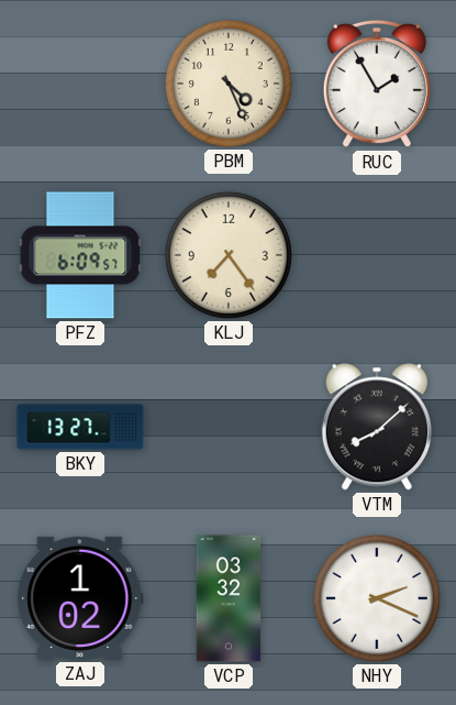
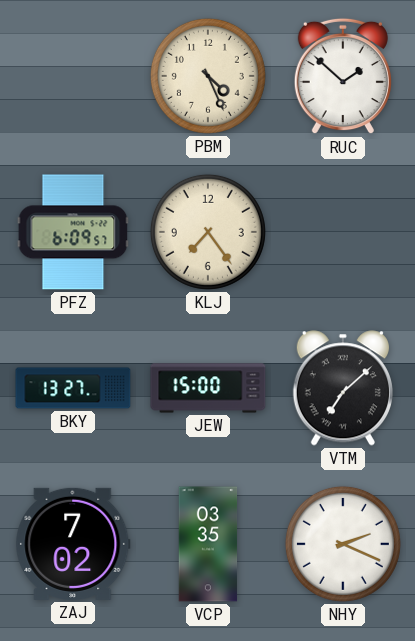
RUC: 1:55 -> 1:52
JEW: none -> 15:00
VTM: 8:08 -> 7:08
ZAJ: 1:02 -> 7:02
VCP: 03:32 -> 03:35
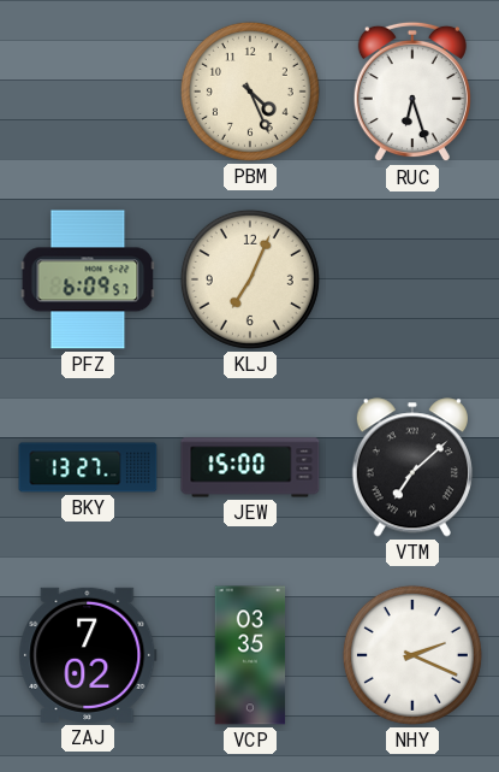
RUC: 1:52 -> 6:27
KLJ: 7:24 -> 7:04
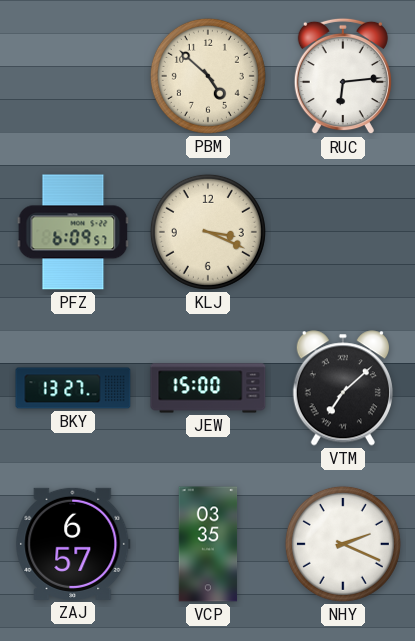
PBM: 4:26 -> 4:52
RUC: 6:27 -> 6:14
KLJ: 7:04 -> 3:19
ZAJ: 7:02 -> 6:57
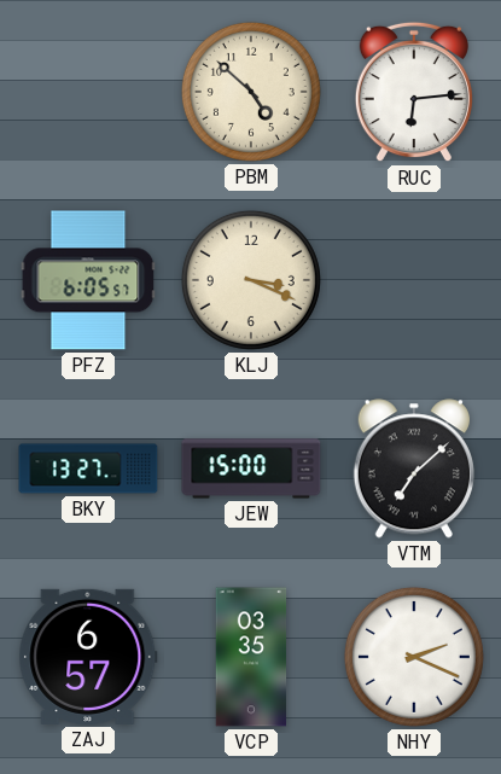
PFZ: 6:09 -> 6:05
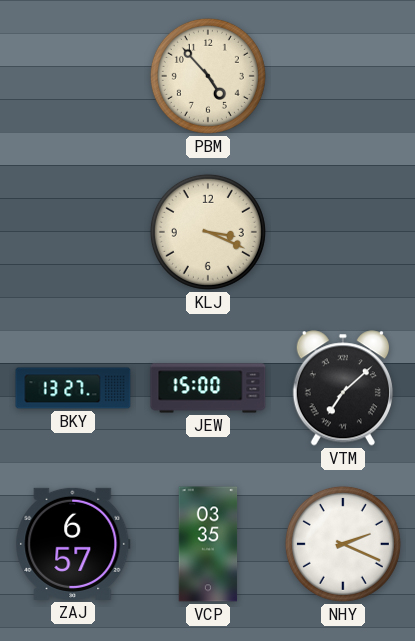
PBM: 4:52 -> 4:53
RUC: 6:14 -> none
PFZ: 6:05 -> none
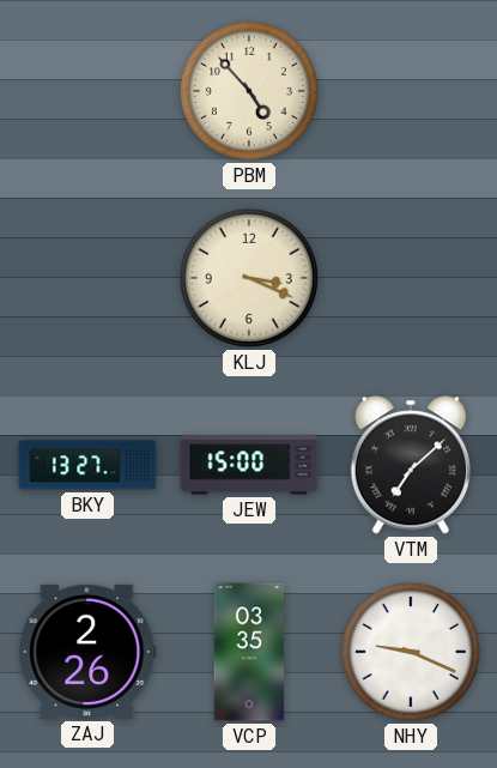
ZAJ: 6:57 -> 2:26
NHY: 2:19 -> 9:19
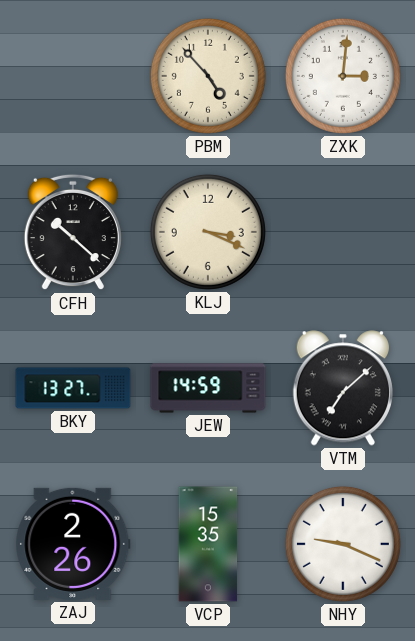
ZXK: none -> 3:01
CFH: none -> 10:22
JEW: 15:00 -> 14:59
VCP: 03:35 -> 15:35
